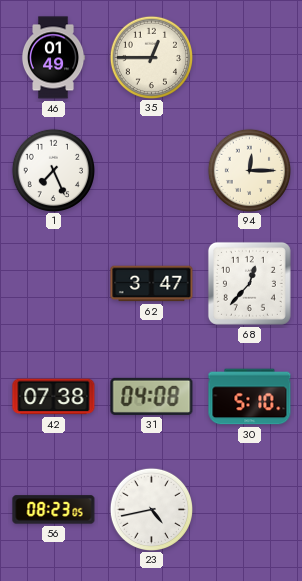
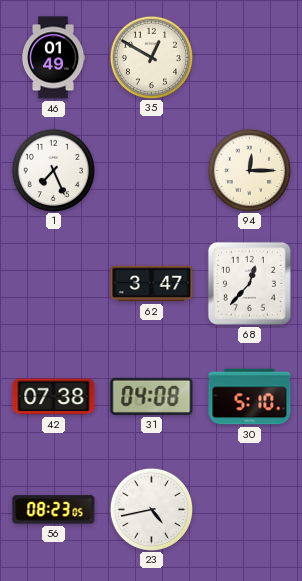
35: 12:45 -> 12:50
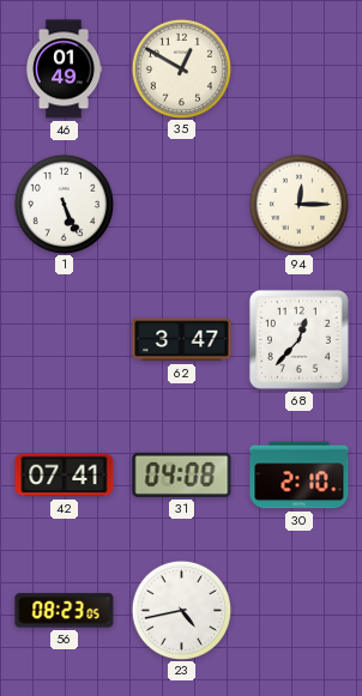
1: 7:26 -> 5:26
42: 07:38 -> 07:41
30: 5:10 -> 2:10
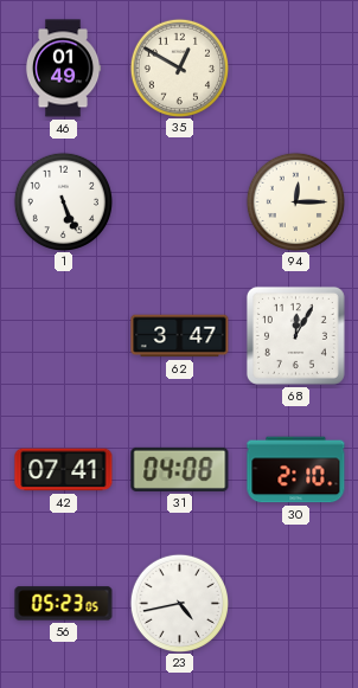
68: 12:37 -> 12:05
56: 08:23 -> 05:23
